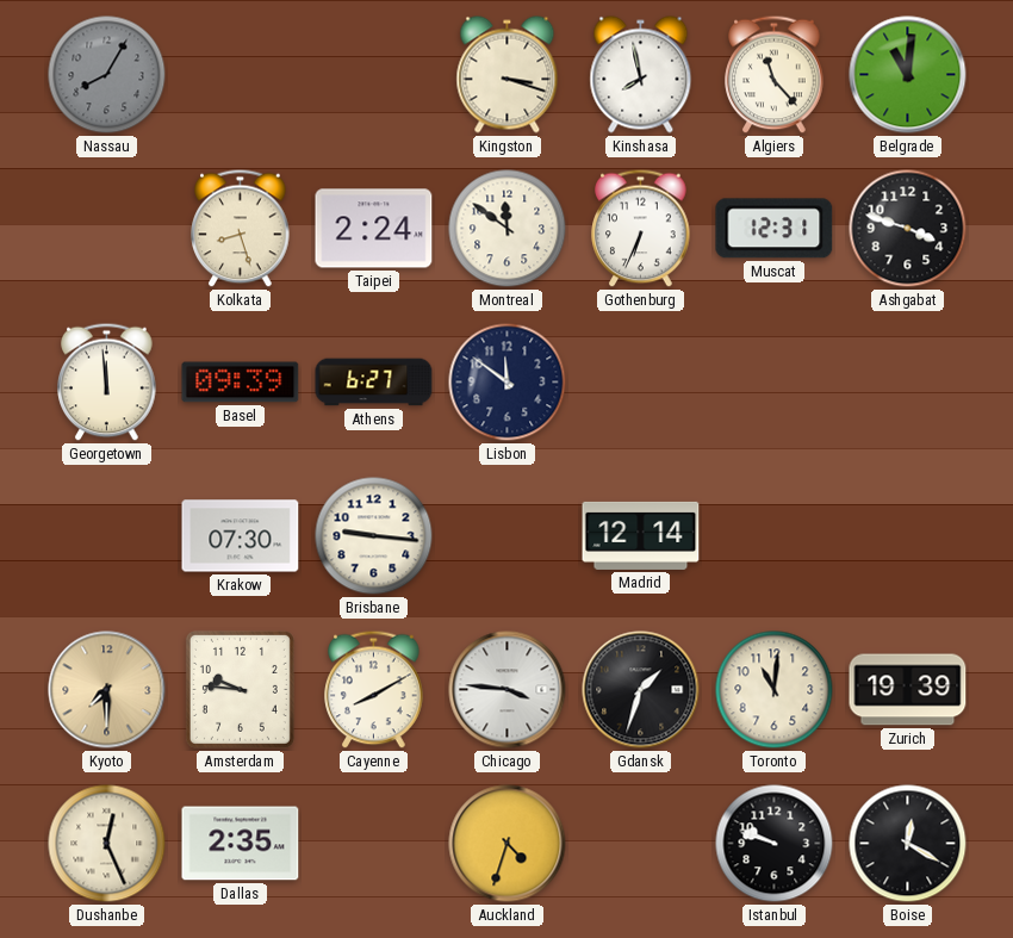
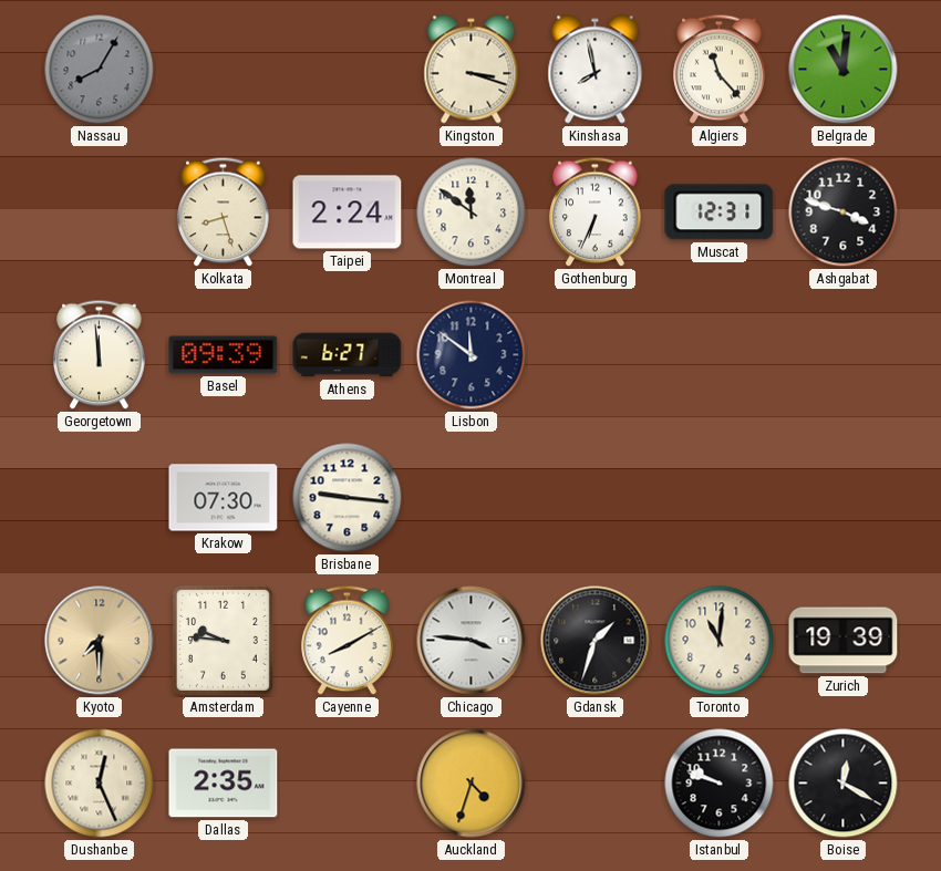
Madrid: 12:14 -> none
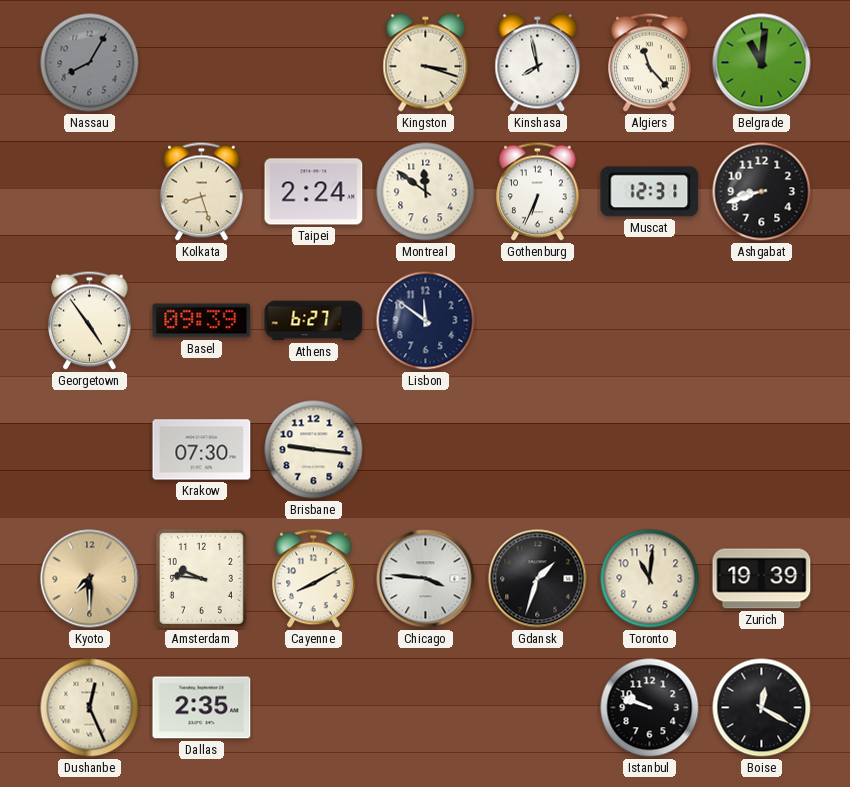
Ashgabat: 3:48 -> 8:42
Georgetown: 11:59 -> 4:54
Auckland: 4:33 -> none
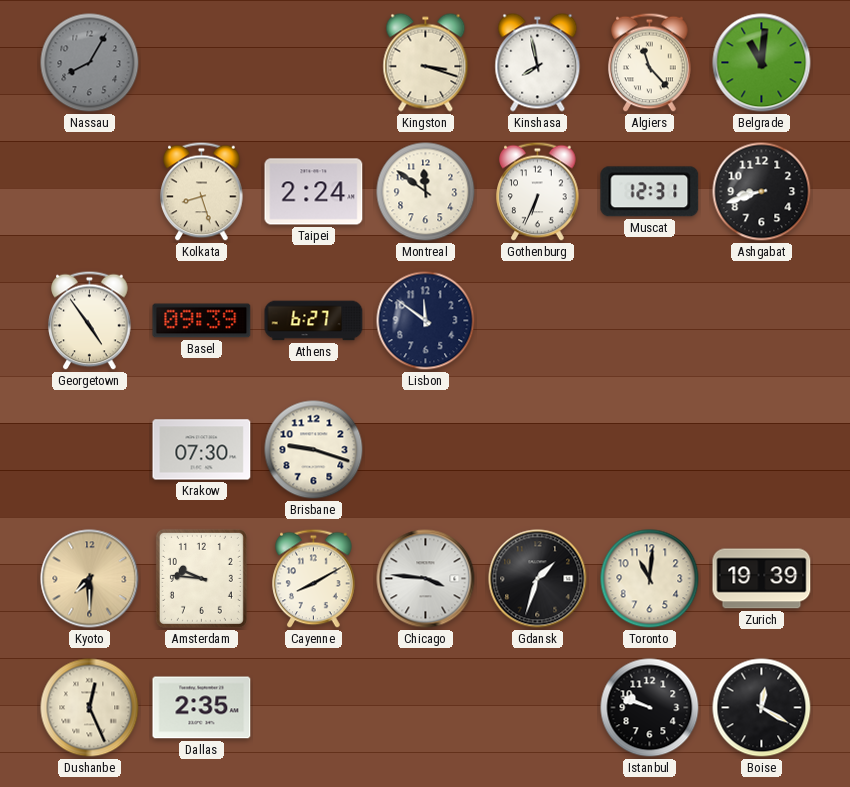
Brisbane: 9:16 -> 9:18
